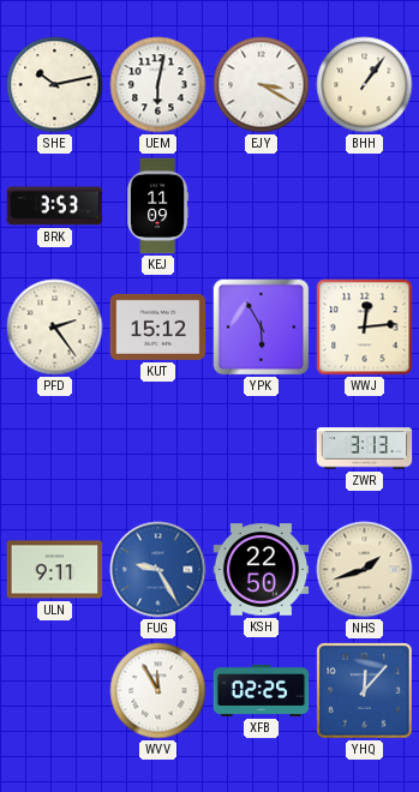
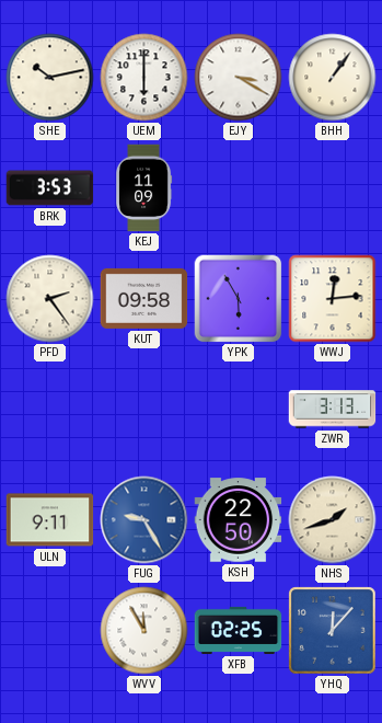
UEM: 6:02 -> 6:00
KUT: 15:12 -> 09:58
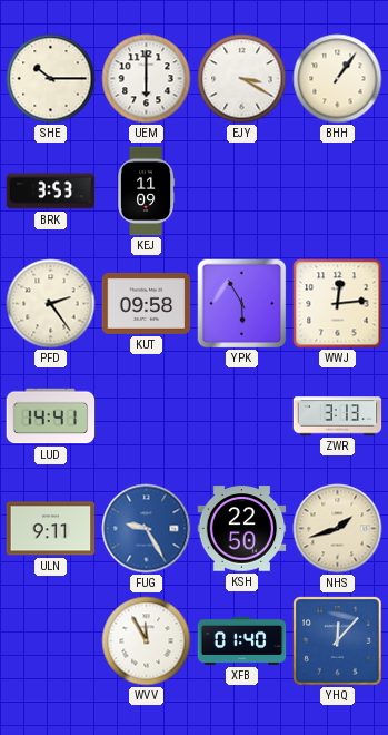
SHE: 10:13 -> 10:15
LUD: none -> 14:41
XFB: 02:25 -> 01:40
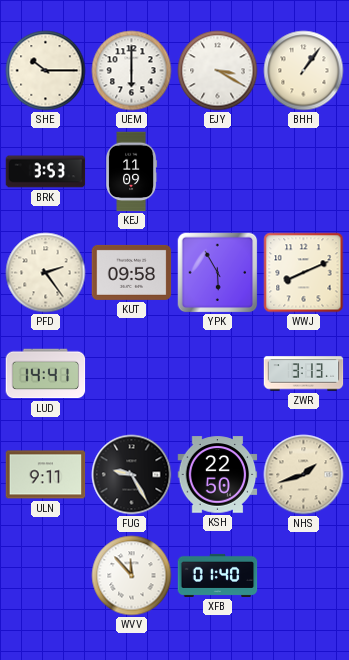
WWJ: 12:14 -> 8:11
FUG dial: blue -> black
WVV: 11:55 -> 11:53
YHQ: 12:07 -> none
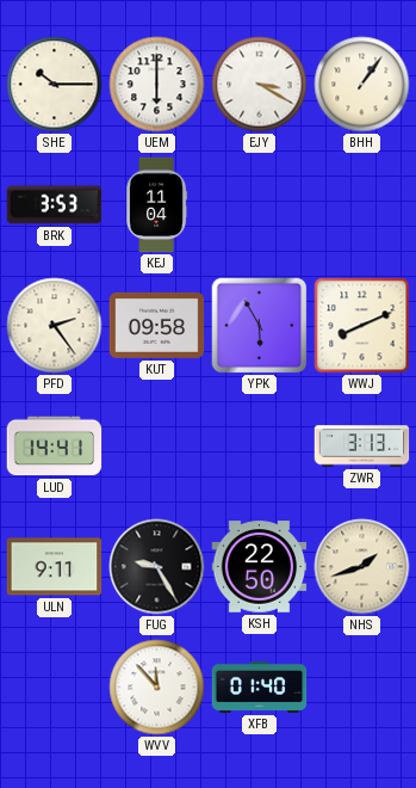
KEJ: 11:09 -> 11:04
